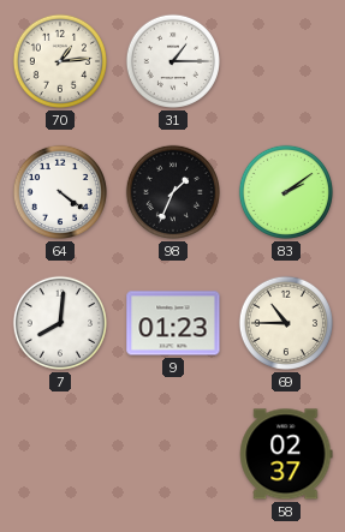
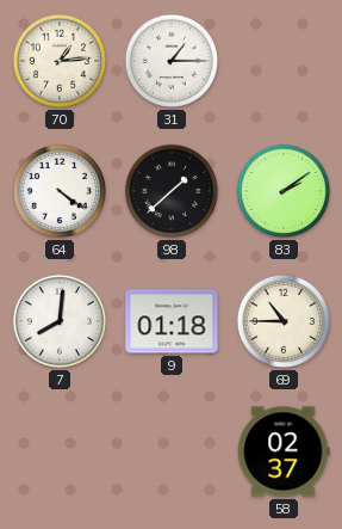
98: 1:34 -> 1:38
9: 01:23 -> 01:18
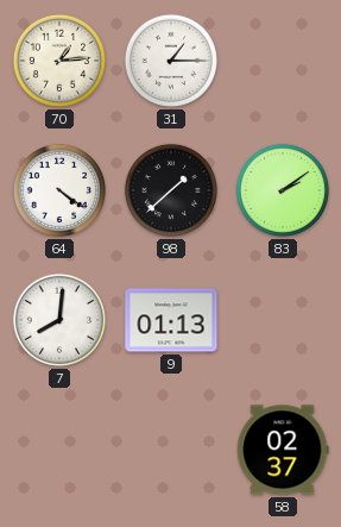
9: 01:18 -> 01:13
69: 10:45 -> none
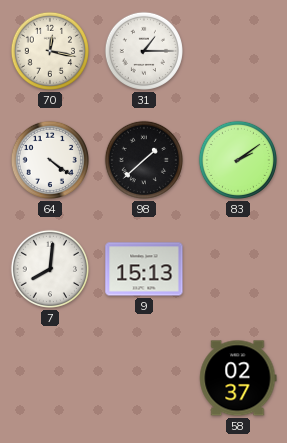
70: 1:14 -> 12:17
9: 01:13 -> 15:13
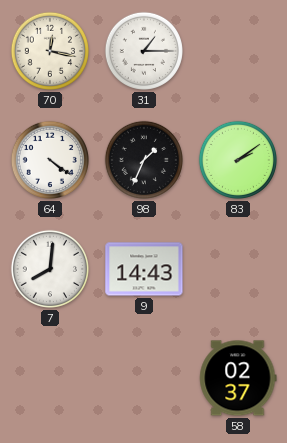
98: 1:38 -> 1:34
9: 15:13 -> 14:43
